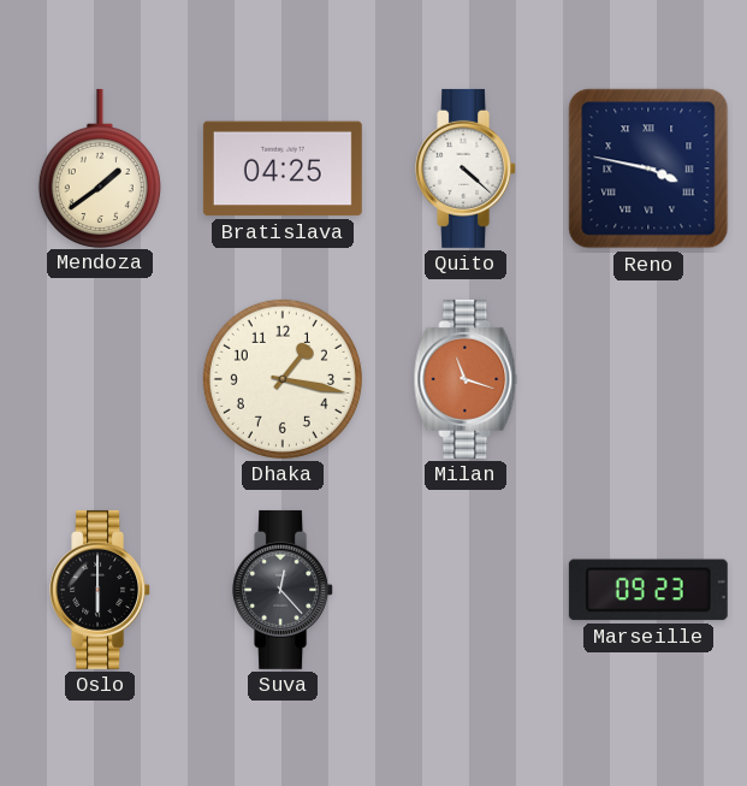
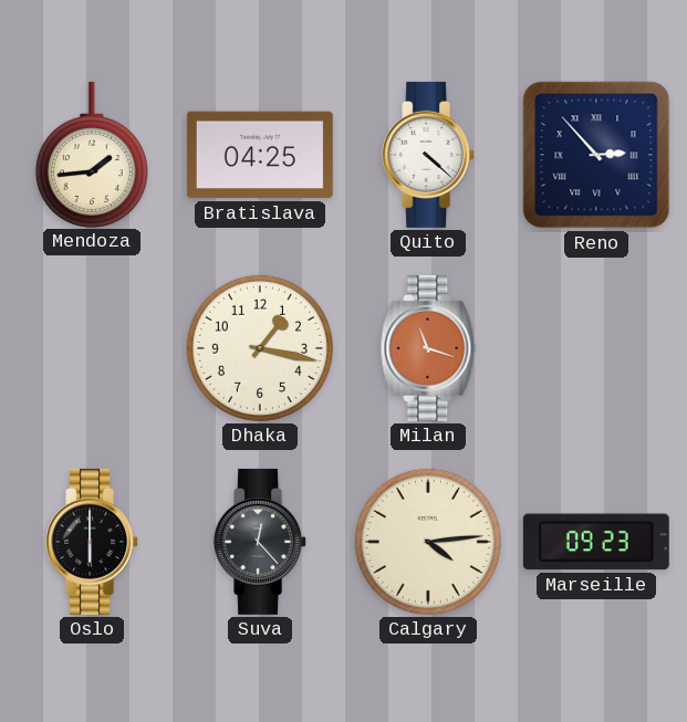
Mendoza: 1:39 -> 1:44
Reno: 3:47 -> 2:53
Calgary: none -> 4:14
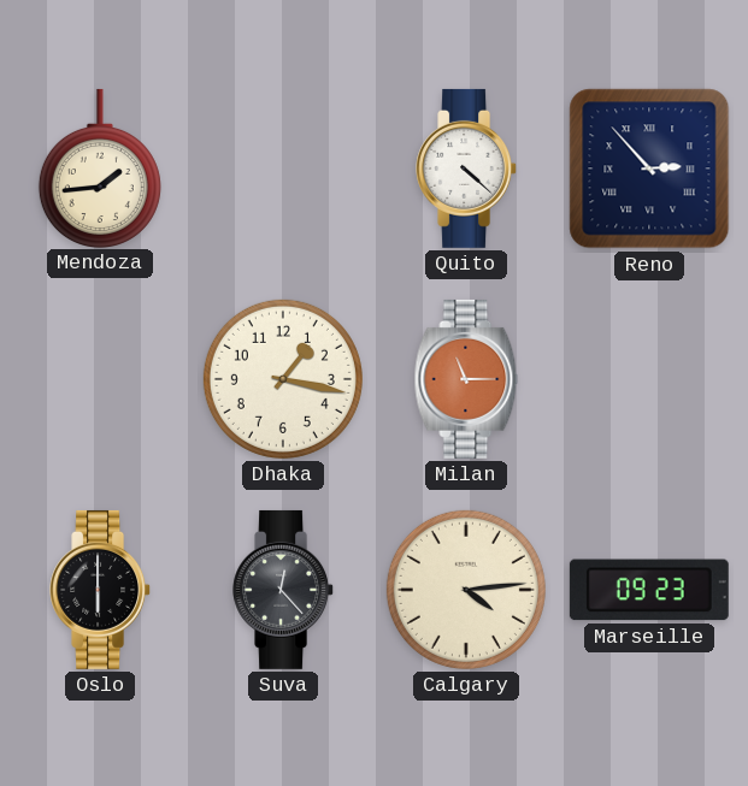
Bratislava: 04:25 -> none
Milan: 11:18 -> 11:15
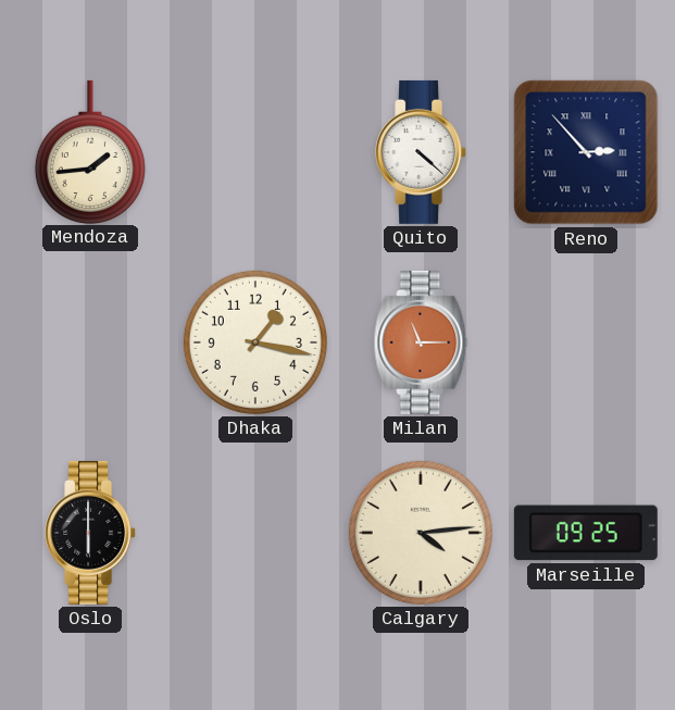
Suva: 12:23 -> none
Marseille: 09:23 -> 09:25
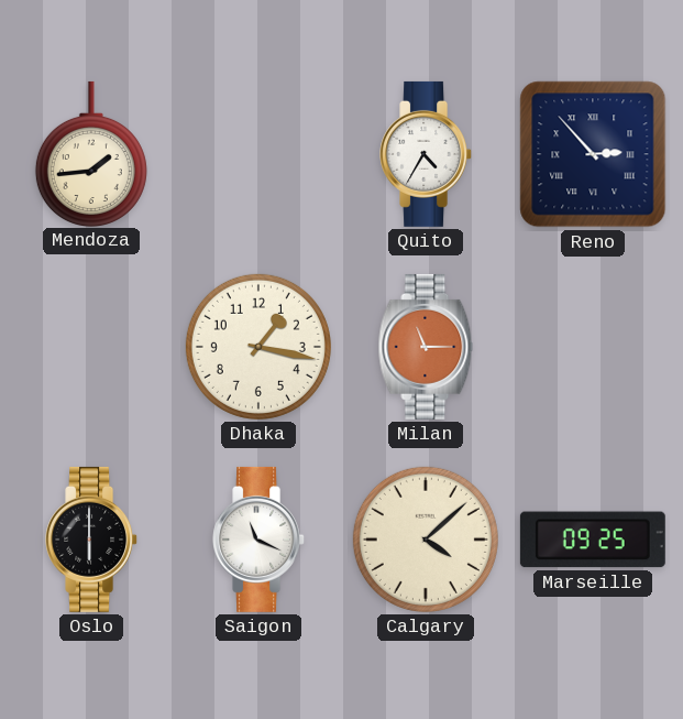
Quito: 4:22 -> 4:35
Saigon: none -> 11:19
Calgary: 4:14 -> 4:08
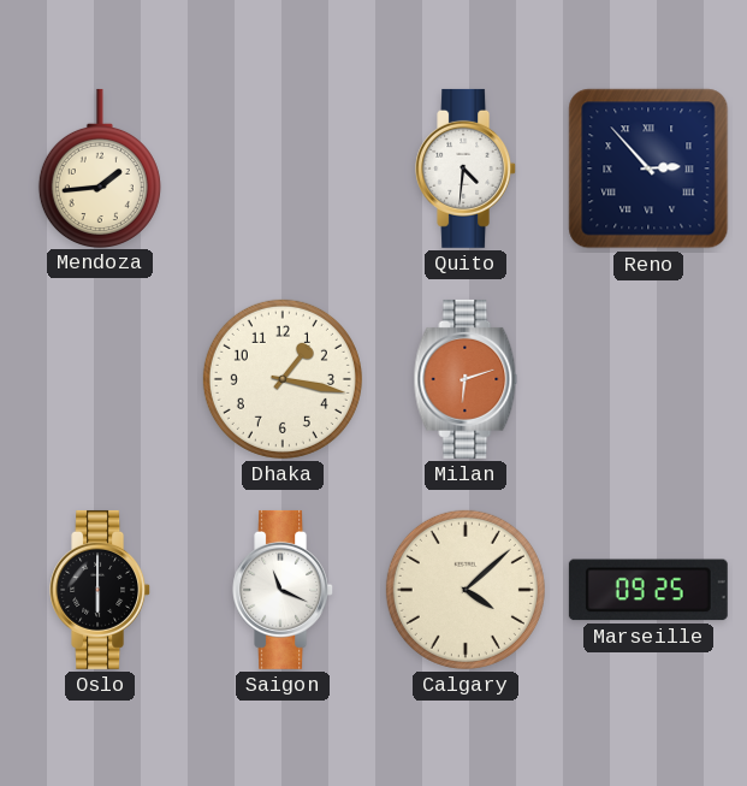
Quito: 4:35 -> 4:31
Milan: 11:15 -> 6:12
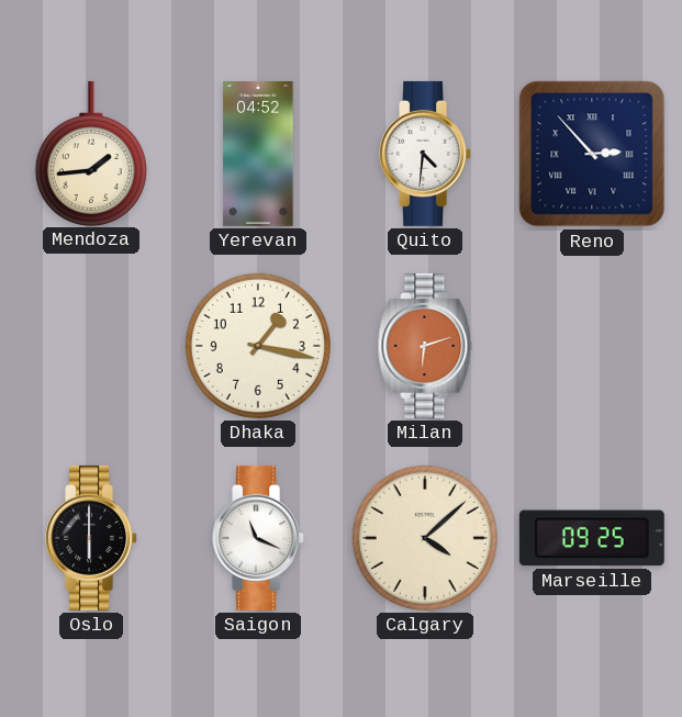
Yerevan: none -> 04:52
